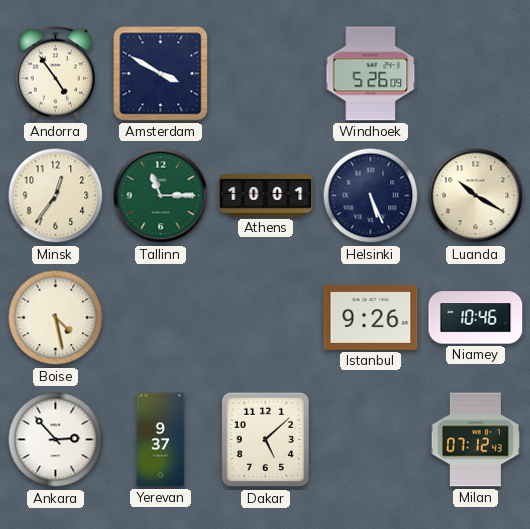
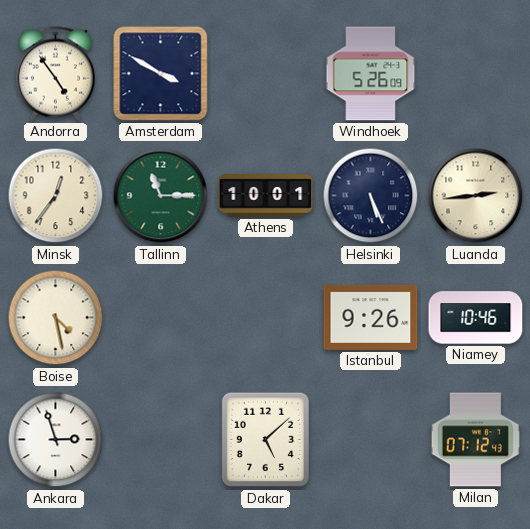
Luanda: 10:20 -> 2:44
Ankara: 2:53 -> 2:57
Yerevan: 9:37 -> none
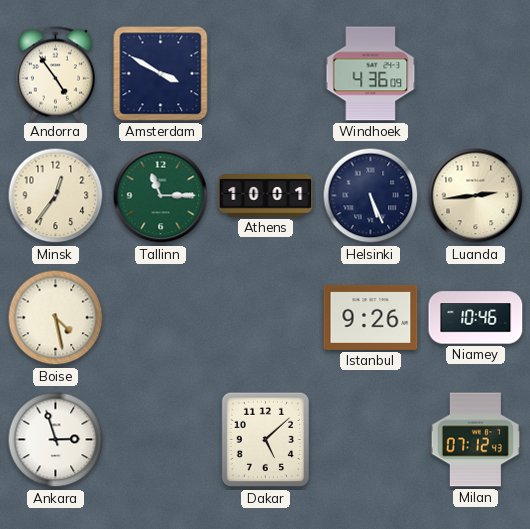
Windhoek: 5:26 -> 4:36
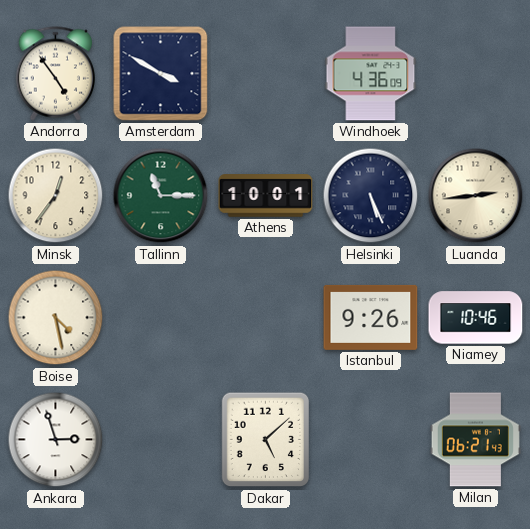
Milan: 07:12 -> 06:21
